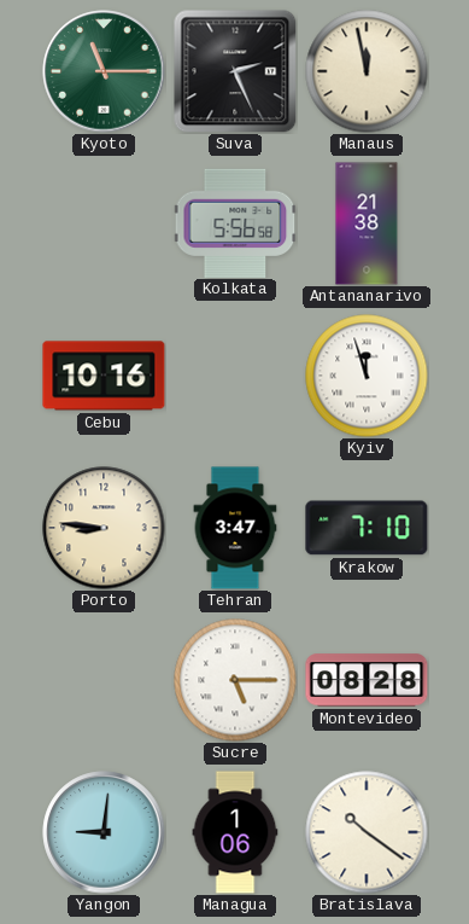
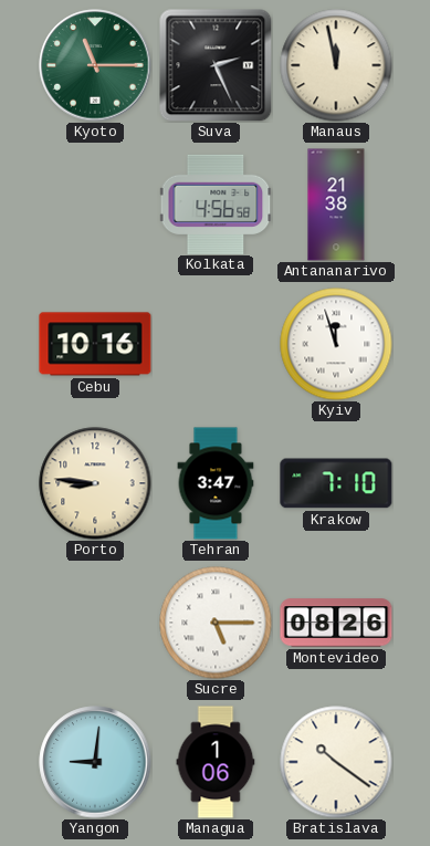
Kolkata: 5:56 -> 4:56
Montevideo: 08:28 -> 08:26
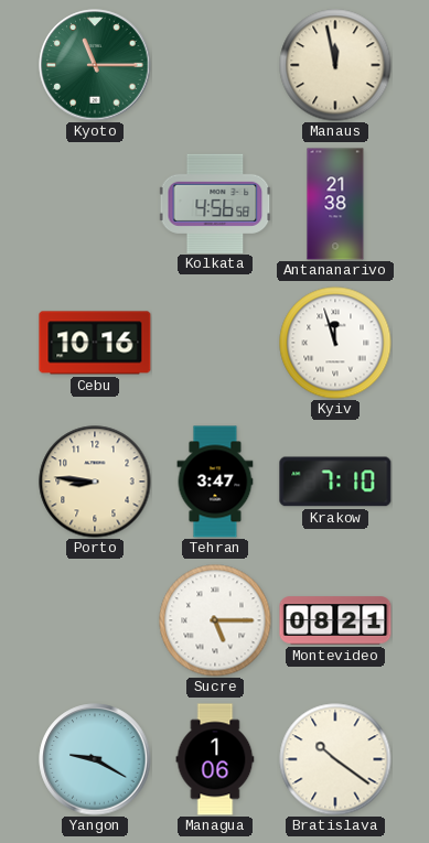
Suva: 2:26 -> none
Montevideo: 08:26 -> 08:21
Yangon: 9:01 -> 9:20
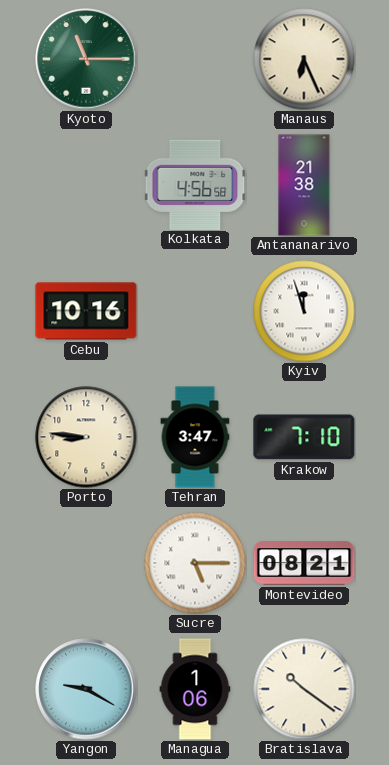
Manaus: 11:58 -> 6:26
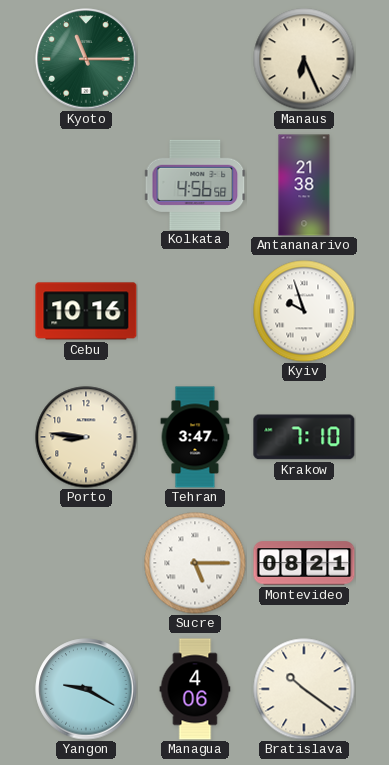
Kyiv: 11:57 -> 9:57
Managua: 1:06 -> 4:06
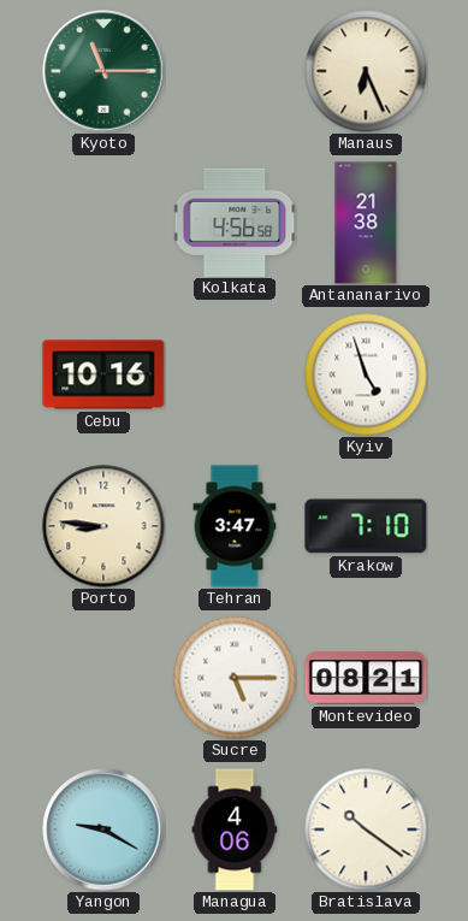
Kyiv: 9:57 -> 4:57
